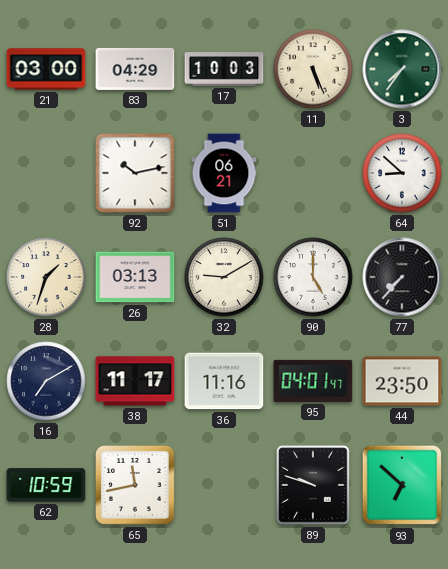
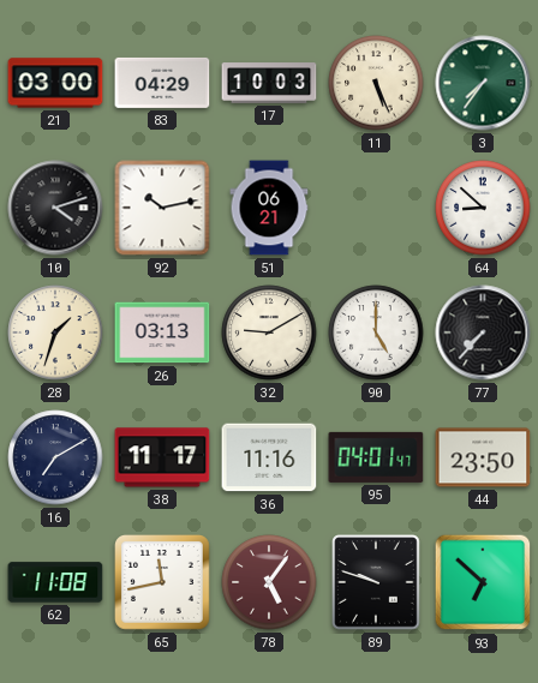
10: none -> 4:12
62: 10:59 -> 11:08
78: none -> 5:06
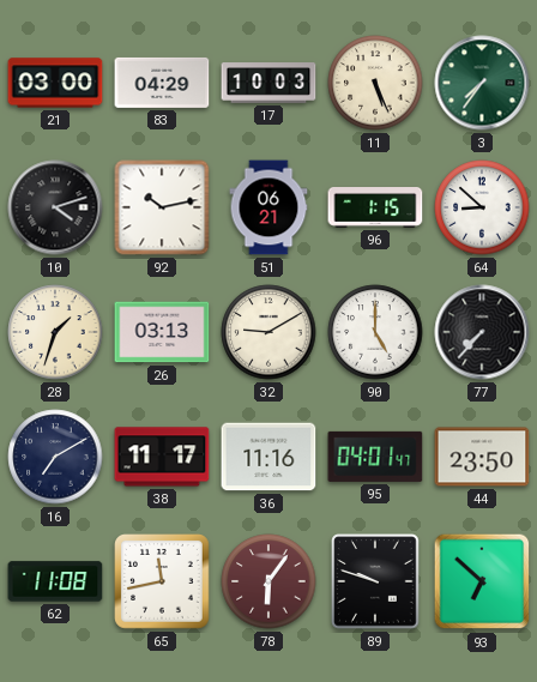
96: none -> 1:15
78: 5:06 -> 6:06
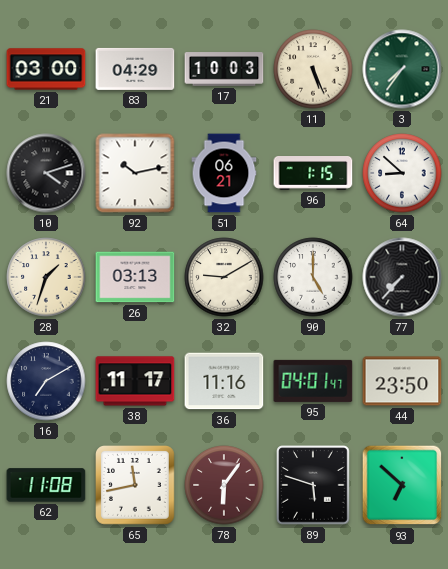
89: 9:48 -> 5:48
